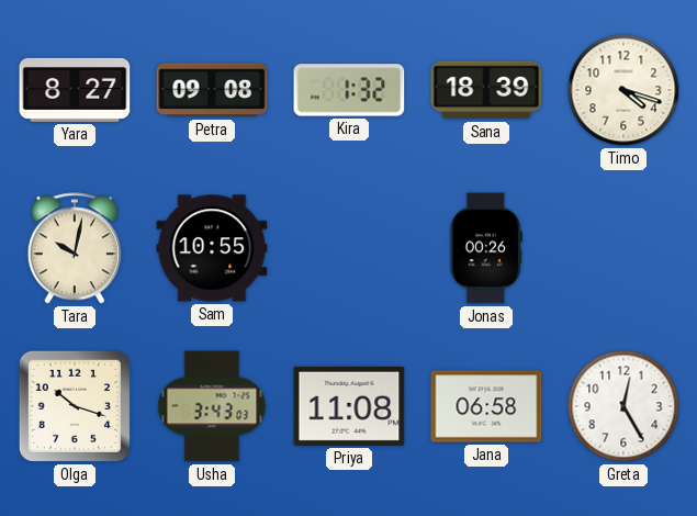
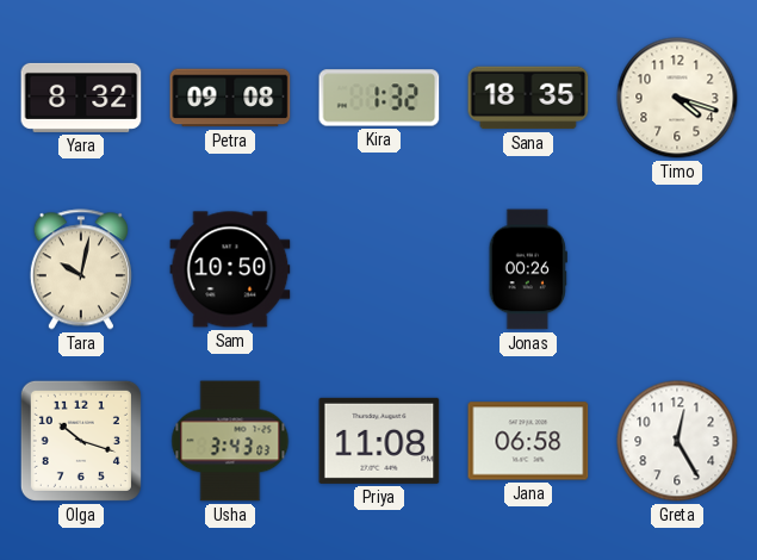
Yara: 8:27 -> 8:32
Sana: 18:39 -> 18:35
Sam: 10:55 -> 10:50
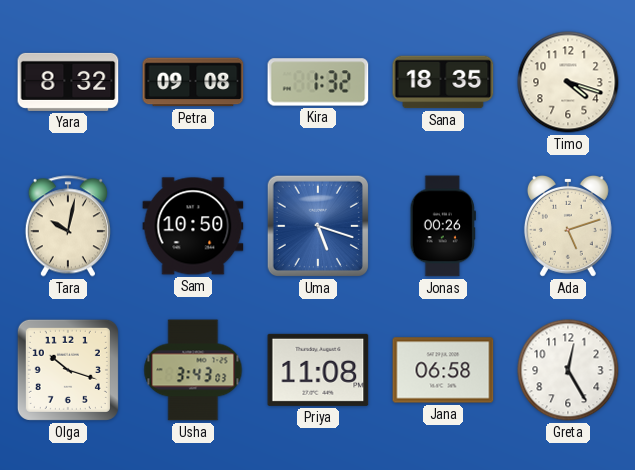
Uma: none -> 5:18
Ada: none -> 5:12
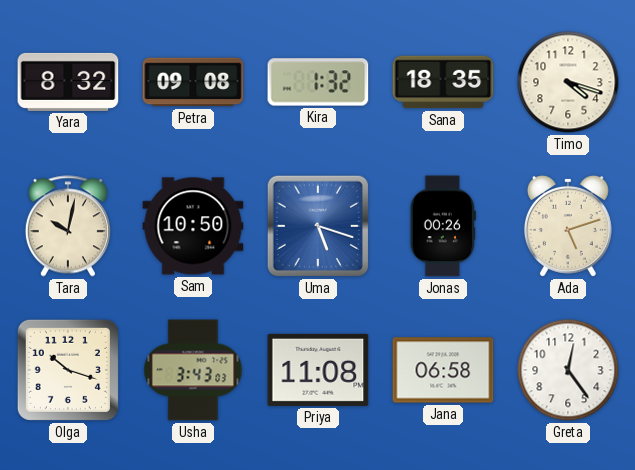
Greta: 12:25 -> 12:24
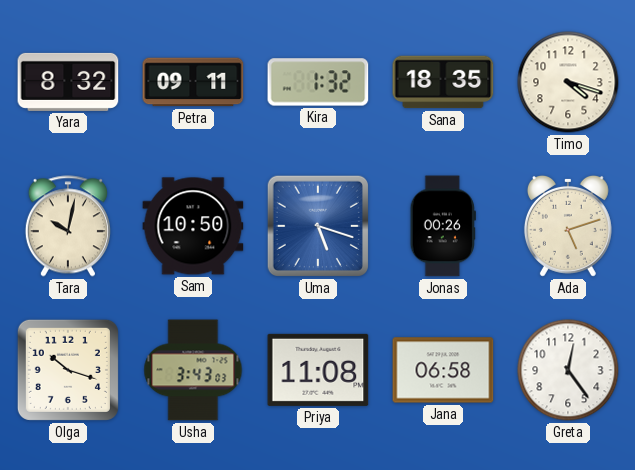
Petra: 09:08 -> 09:11
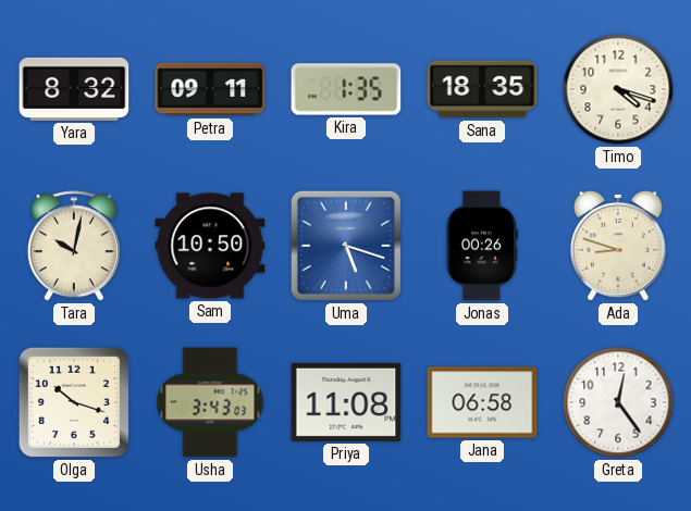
Kira: 1:32 -> 1:35
Ada: 5:12 -> 8:48
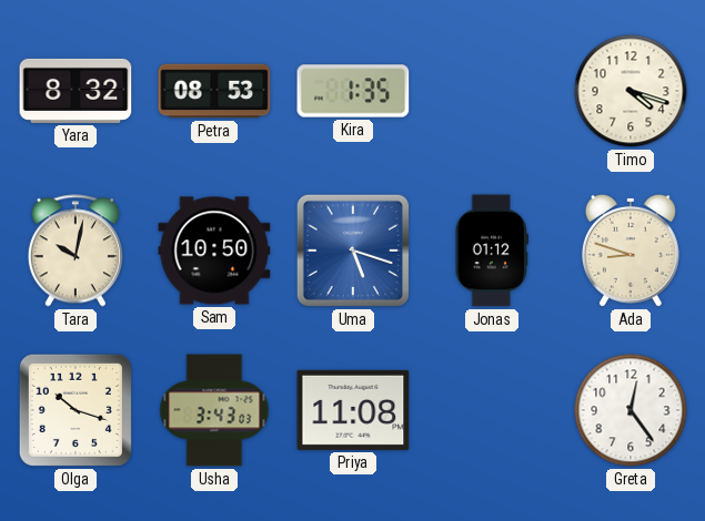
Petra: 09:11 -> 08:53
Sana: 18:35 -> none
Jonas: 00:26 -> 01:12
Jana: 06:58 -> none
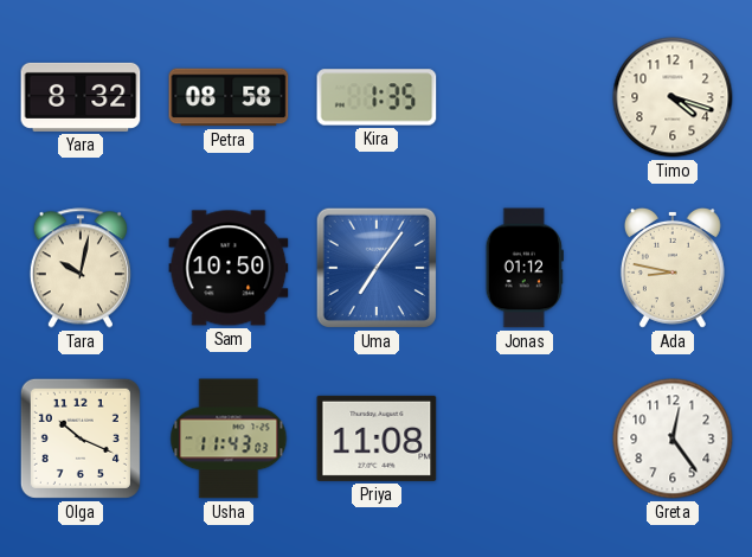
Petra: 08:53 -> 08:58
Uma: 5:18 -> 7:06
Ada: 8:48 -> 8:47
Olga: 10:18 -> 10:19
Usha: 3:43 -> 11:43
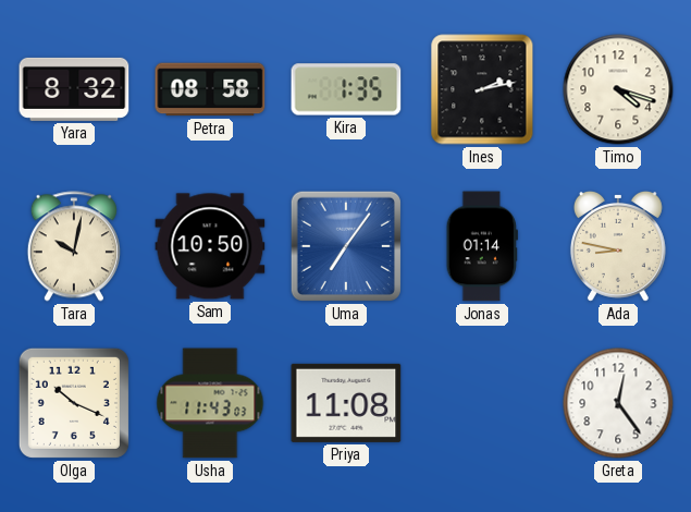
Ines: none -> 2:13
Jonas: 01:12 -> 01:14
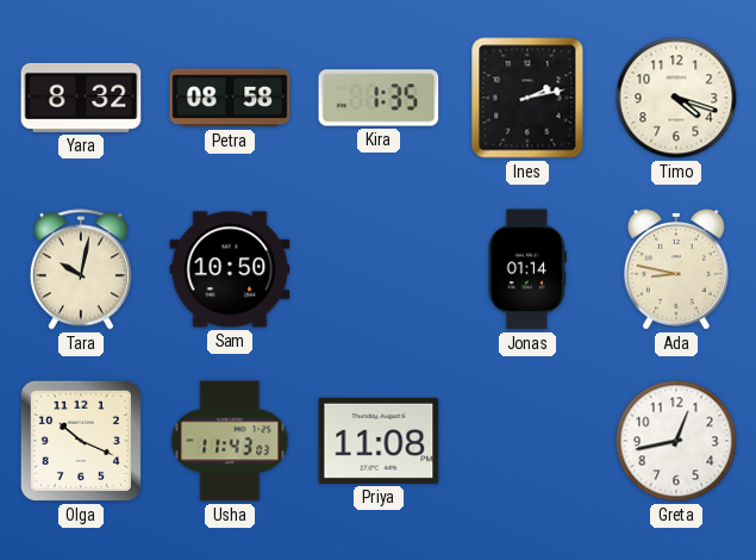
Uma: 7:06 -> none
Greta: 12:24 -> 12:43
